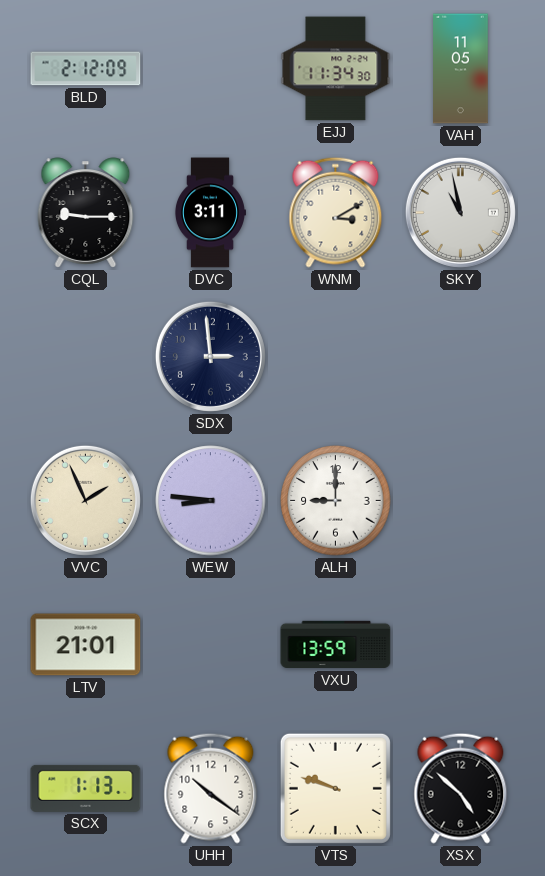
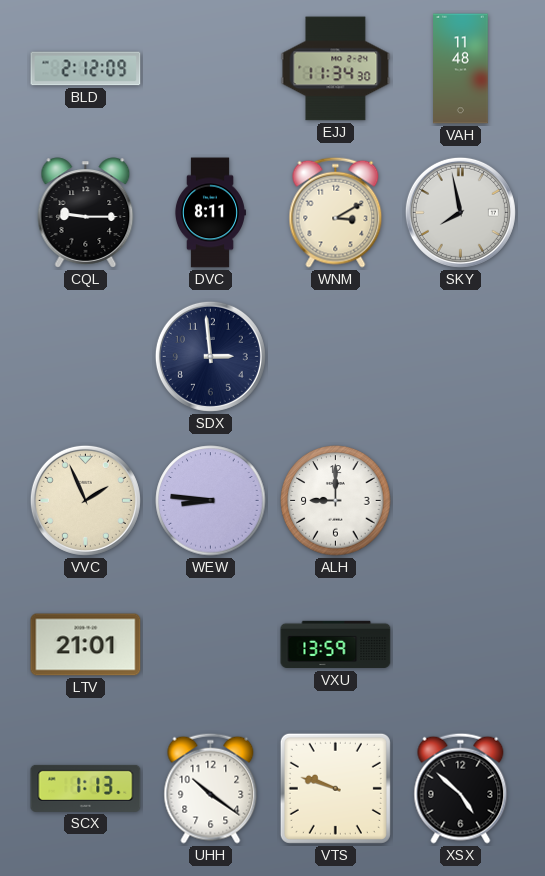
VAH: 11:05 -> 11:48
DVC: 3:11 -> 8:11
SKY: 10:58 -> 7:58
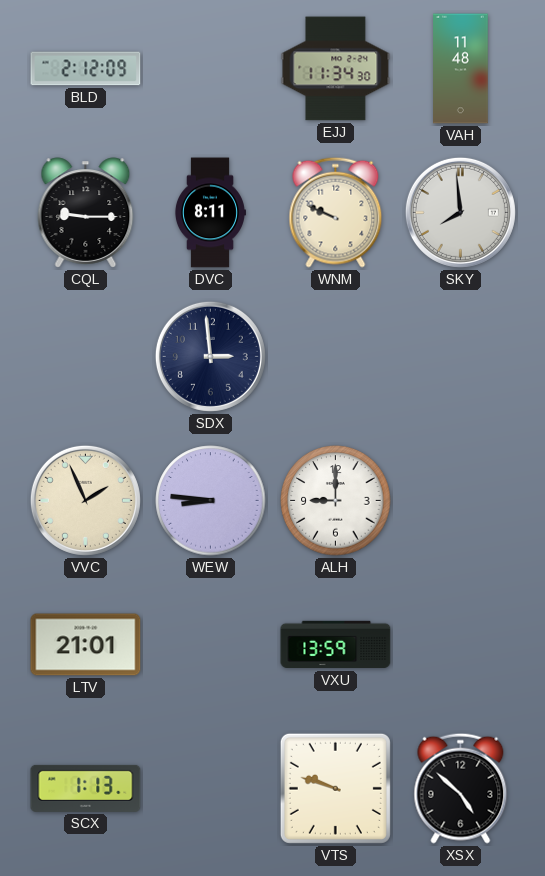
WNM: 3:10 -> 9:49
SKY: 7:58 -> 7:59
UHH: 10:21 -> none
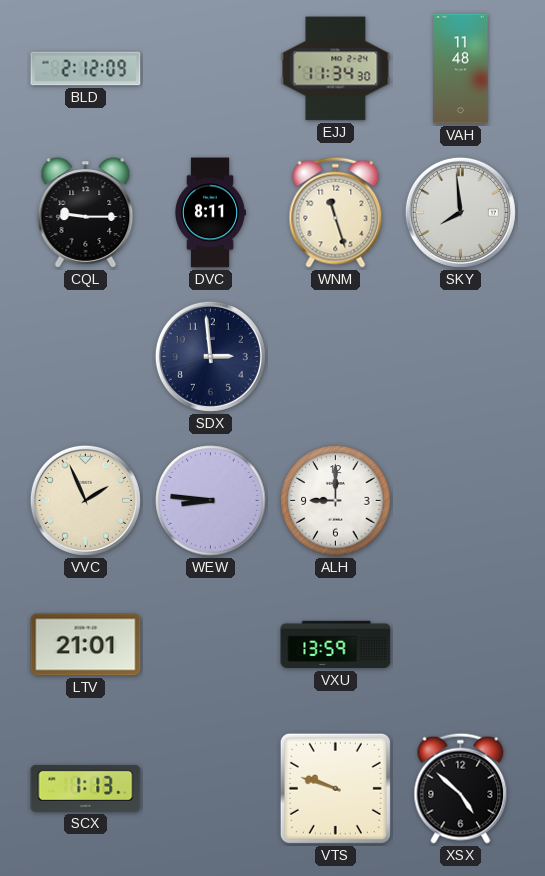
WNM: 9:49 -> 11:27
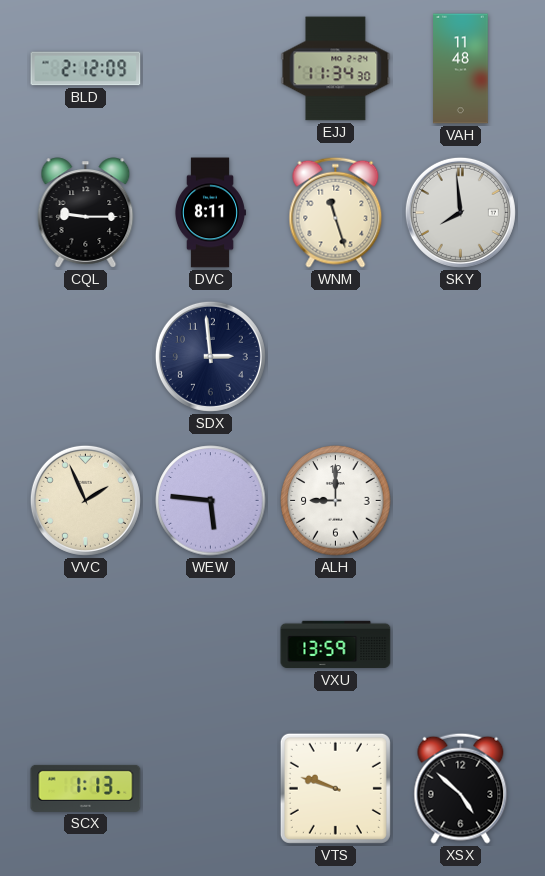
WEW: 8:46 -> 5:46
LTV: 21:01 -> none
